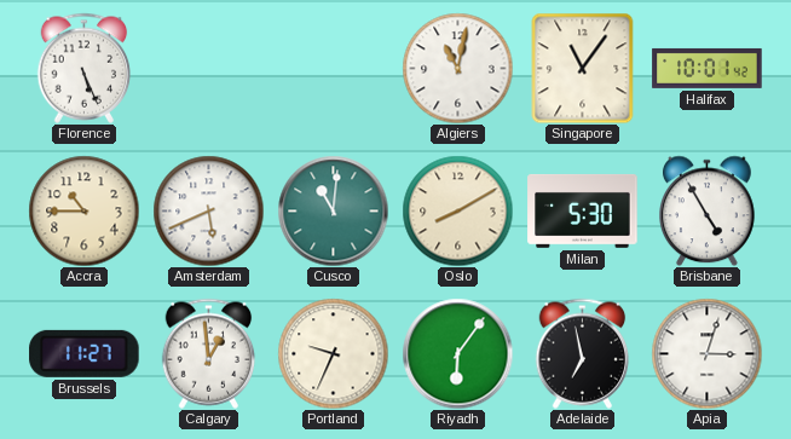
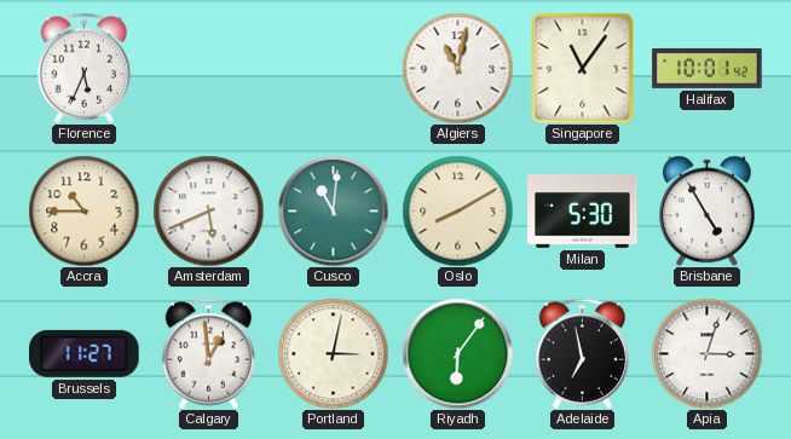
Florence: 5:26 -> 5:34
Portland: 9:34 -> 3:02
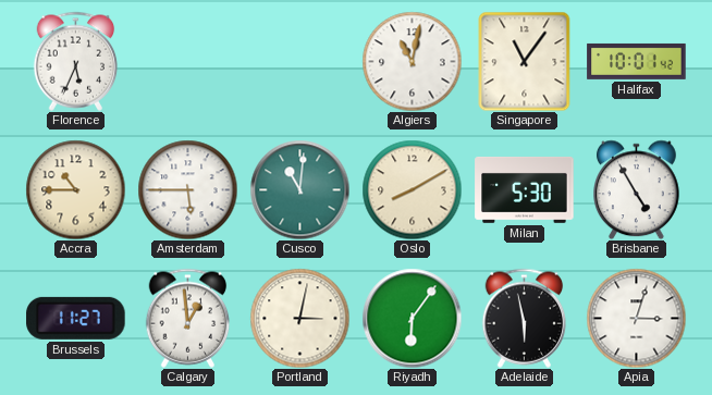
Amsterdam: 5:41 -> 5:45
Adelaide: 6:58 -> 5:58
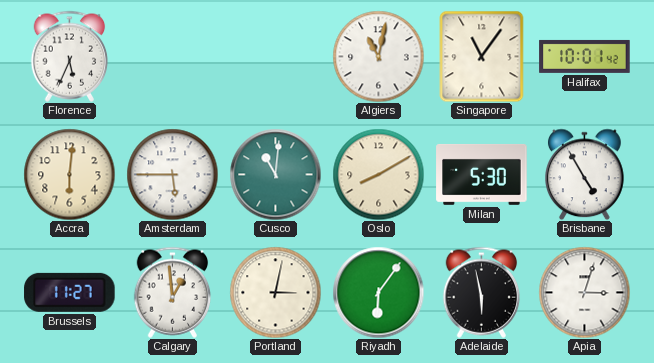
Accra: 10:45 -> 6:01
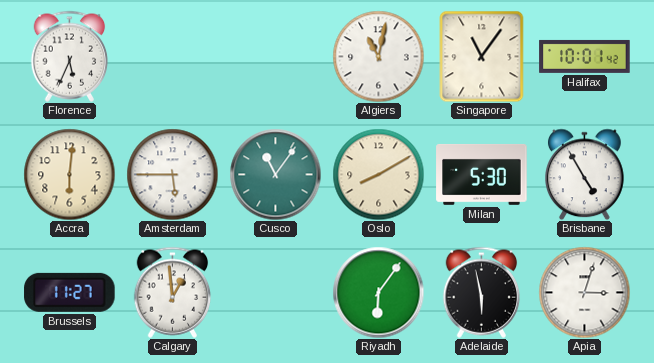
Cusco: 11:01 -> 11:06
Portland: 3:02 -> none
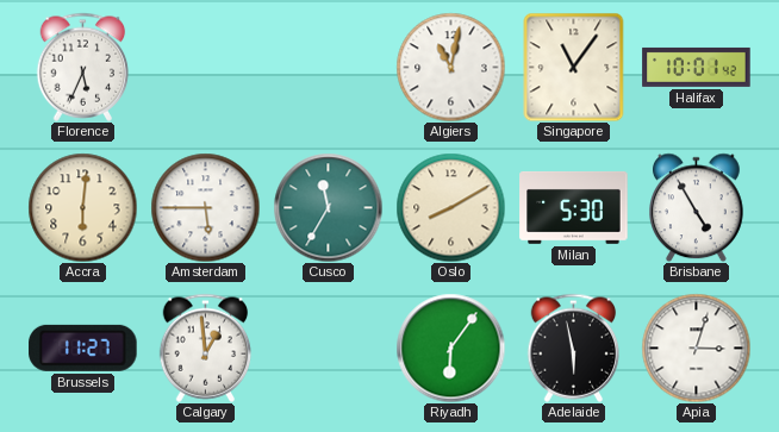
Cusco: 11:06 -> 11:35
